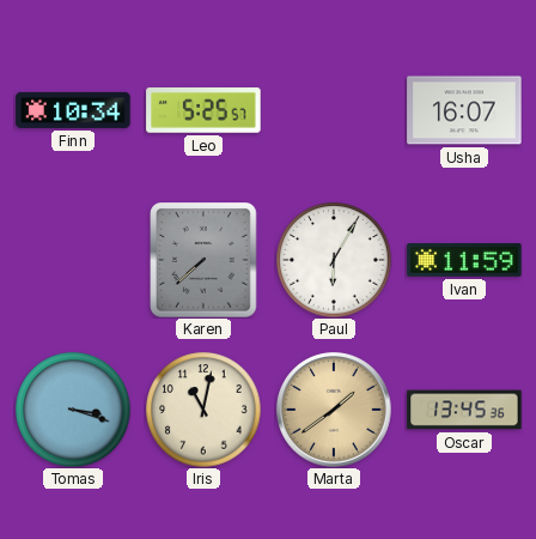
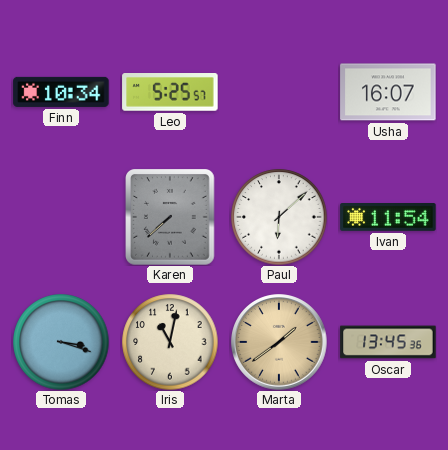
Paul: 6:05 -> 6:08
Ivan: 11:59 -> 11:54
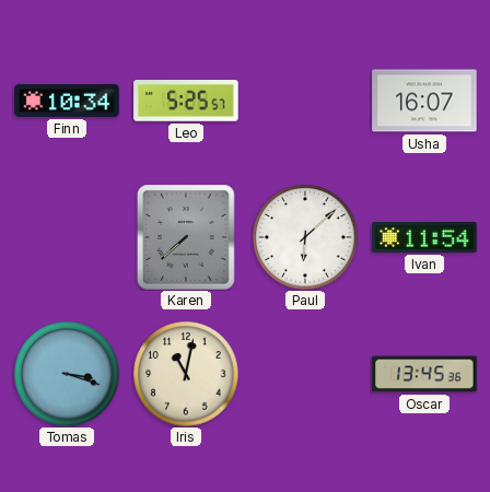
Marta: 1:39 -> none
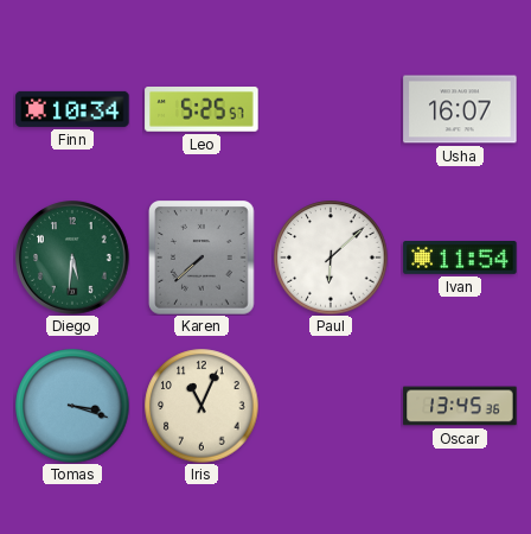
Diego: none -> 5:31
Iris: 11:02 -> 11:04
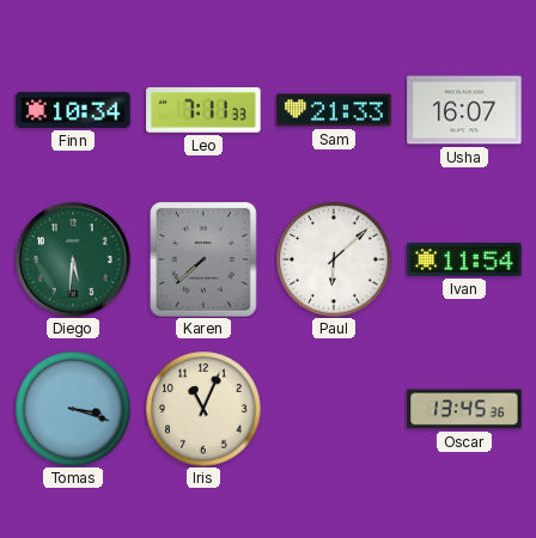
Leo: 5:25 -> 7:11
Sam: none -> 21:33
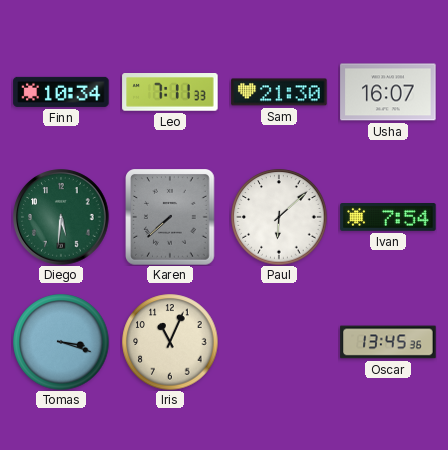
Sam: 21:33 -> 21:30
Ivan: 11:54 -> 7:54
